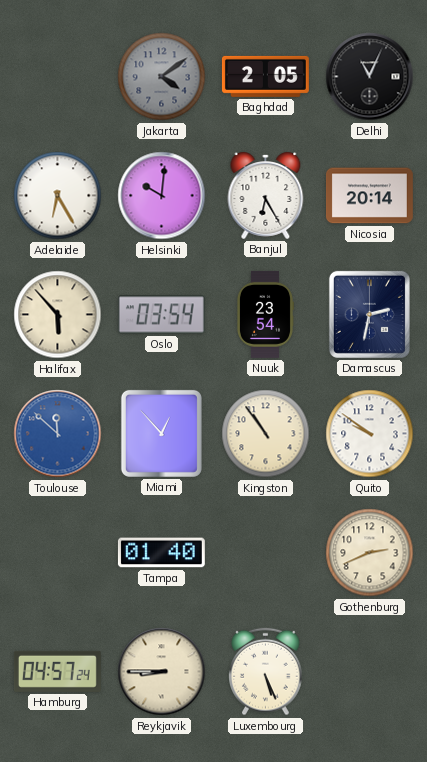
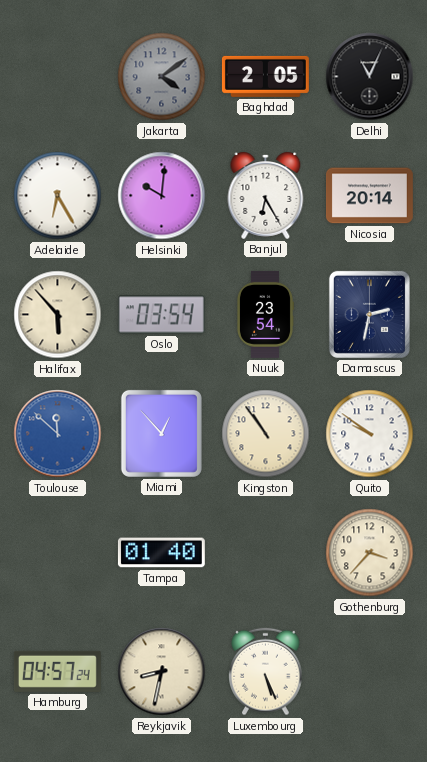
Gothenburg: 2:41 -> 3:37
Reykjavik: 8:45 -> 8:32
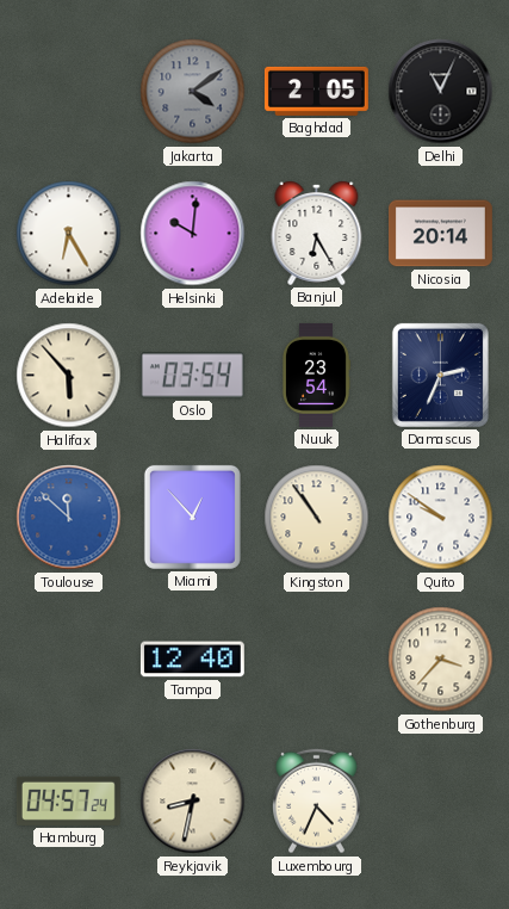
Damascus: 2:32 -> 2:34
Tampa: 01:40 -> 12:40
Luxembourg: 5:26 -> 4:34
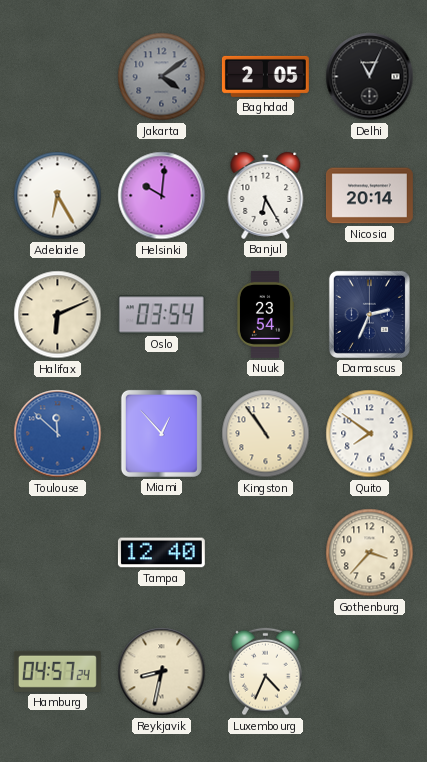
Halifax: 5:53 -> 6:11
Quito: 9:51 -> 7:51
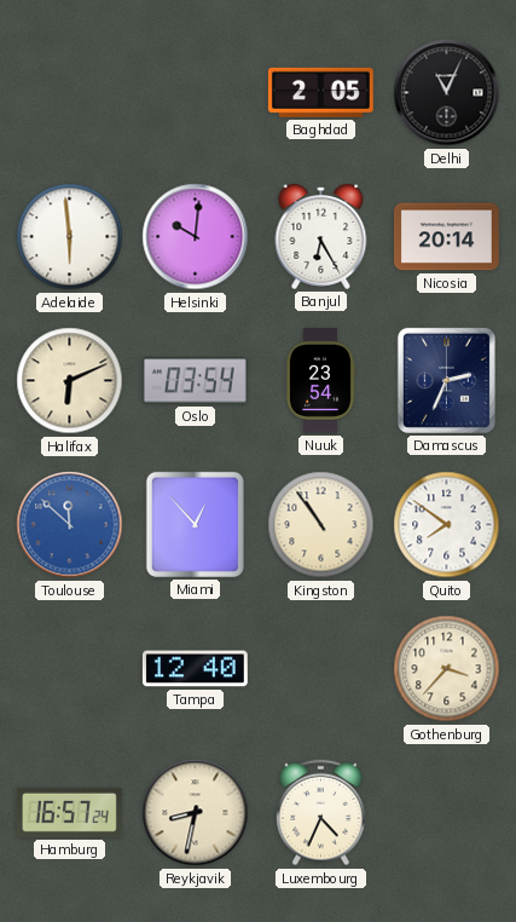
Jakarta: 4:09 -> none
Adelaide: 6:25 -> 5:59
Hamburg: 04:57 -> 16:57
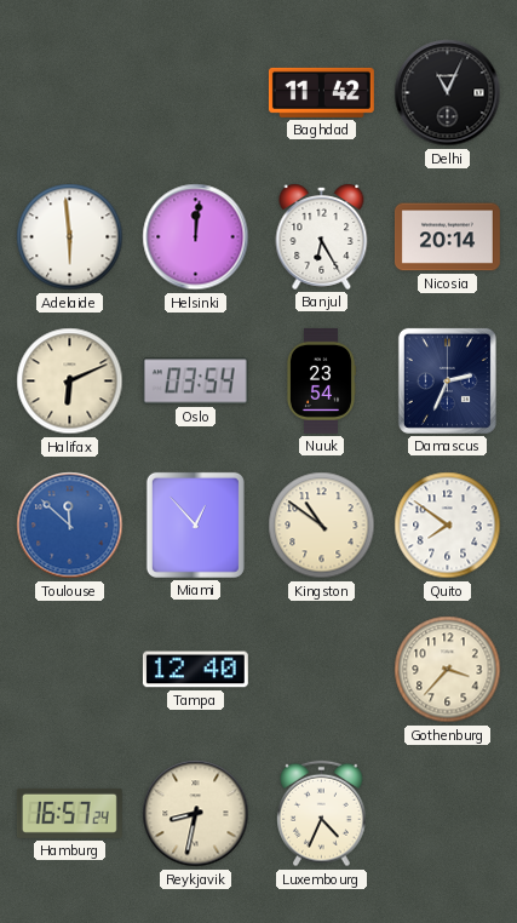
Baghdad: 2:05 -> 11:42
Helsinki: 10:01 -> 12:01
Kingston: 10:54 -> 10:51
